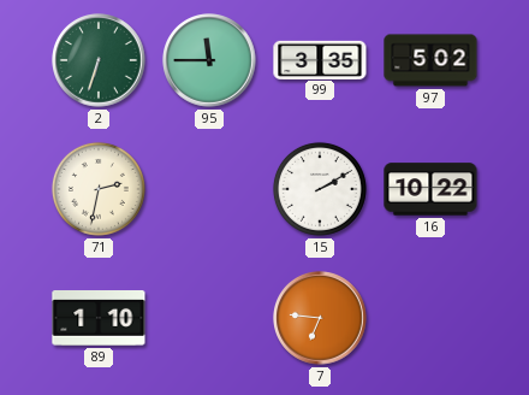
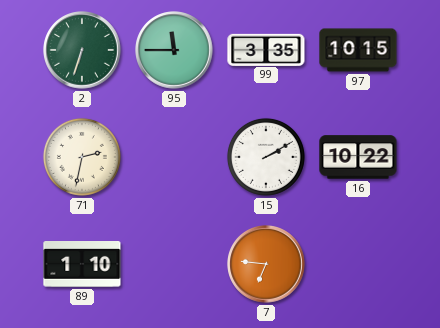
97: 5:02 -> 10:15
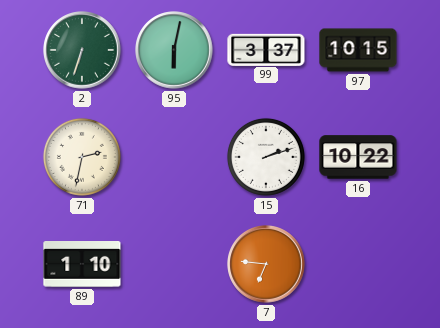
95: 11:45 -> 6:02
99: 3:35 -> 3:37
15: 2:10 -> 2:12
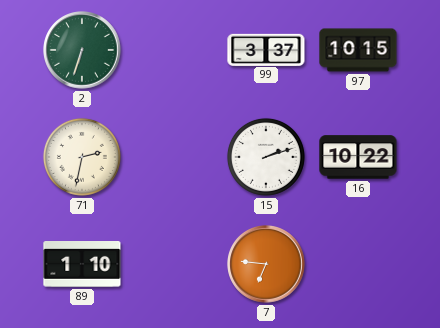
95: 6:02 -> none
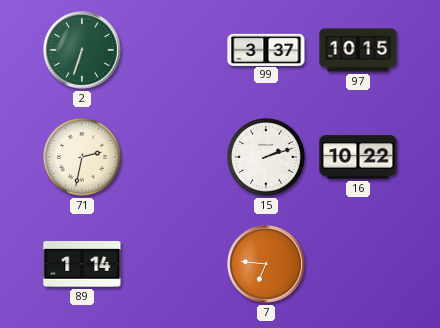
89: 1:10 -> 1:14
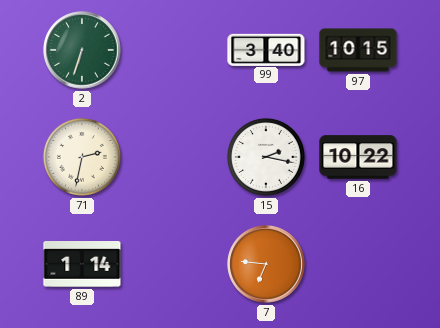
99: 3:37 -> 3:40
15: 2:12 -> 2:17
